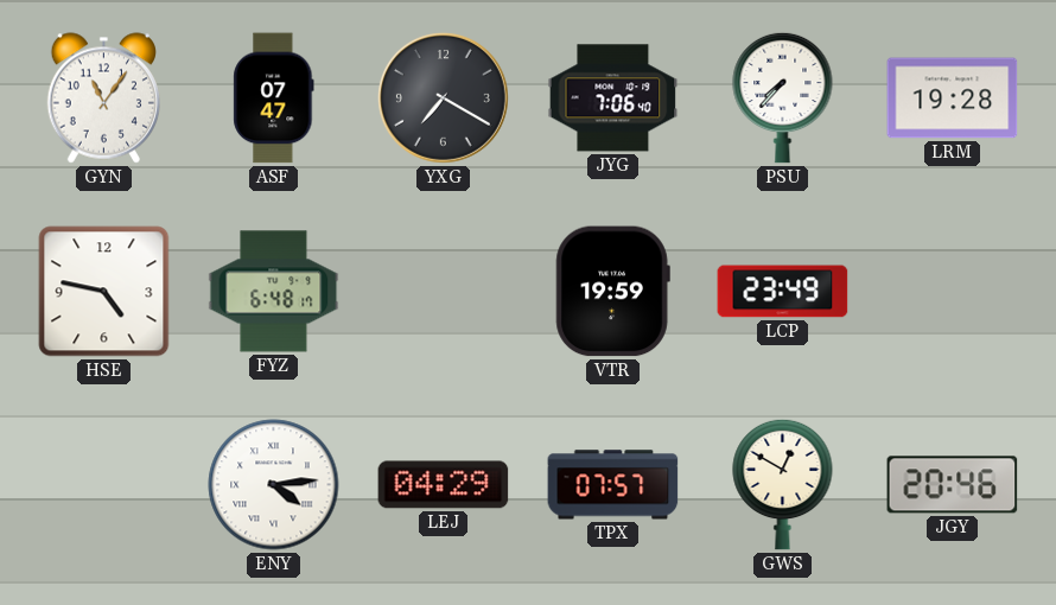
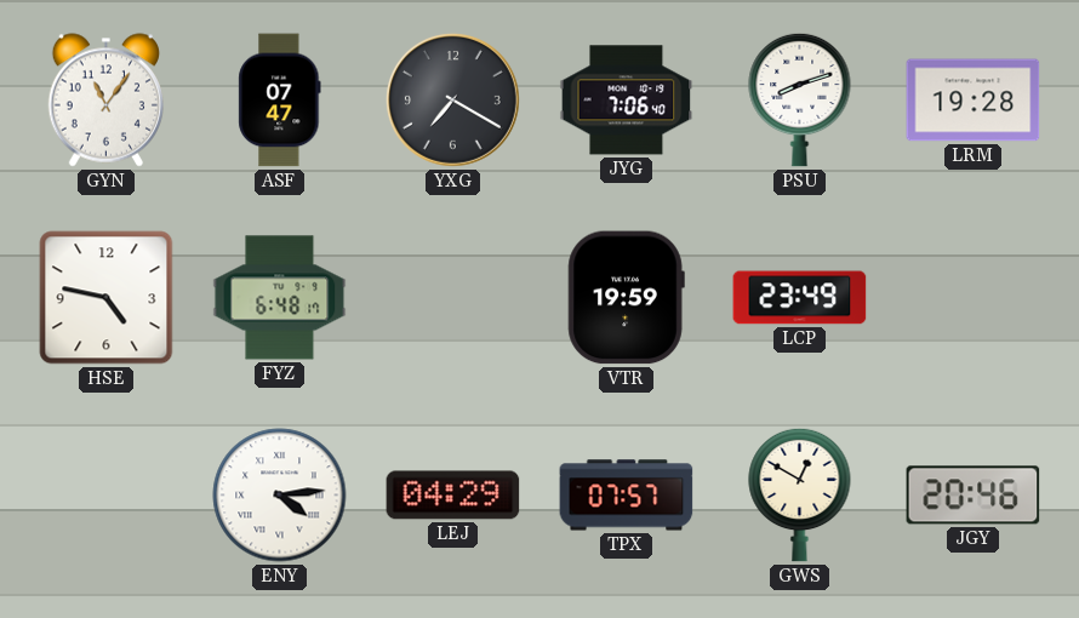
PSU: 7:37 -> 8:12
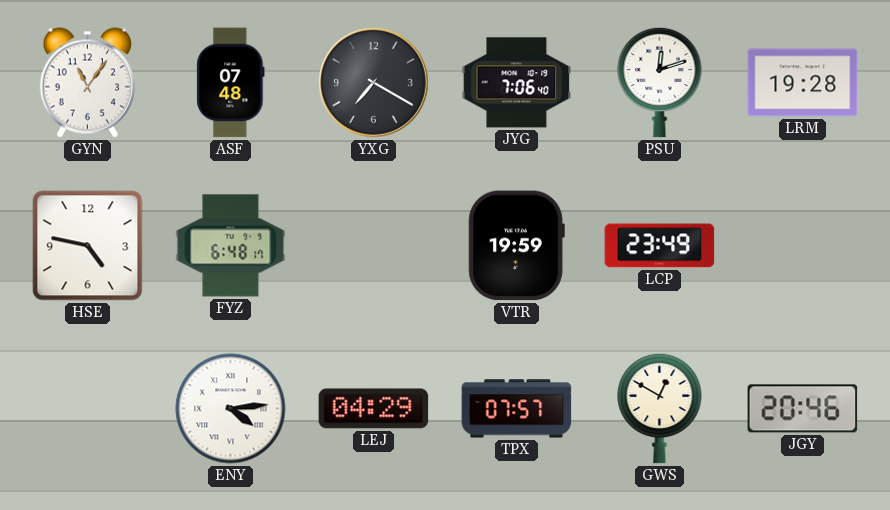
ASF: 07:47 -> 07:48
PSU: 8:12 -> 12:12
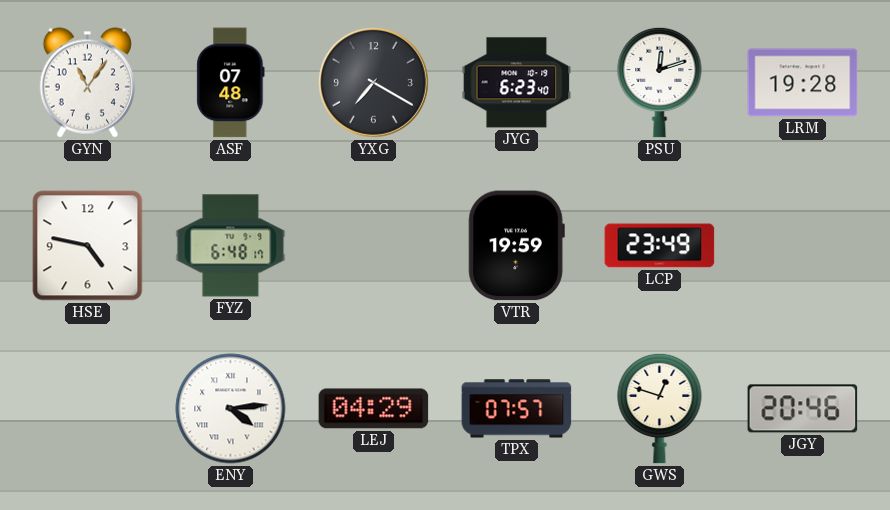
JYG: 7:06 -> 6:23
GWS: 12:50 -> 12:48
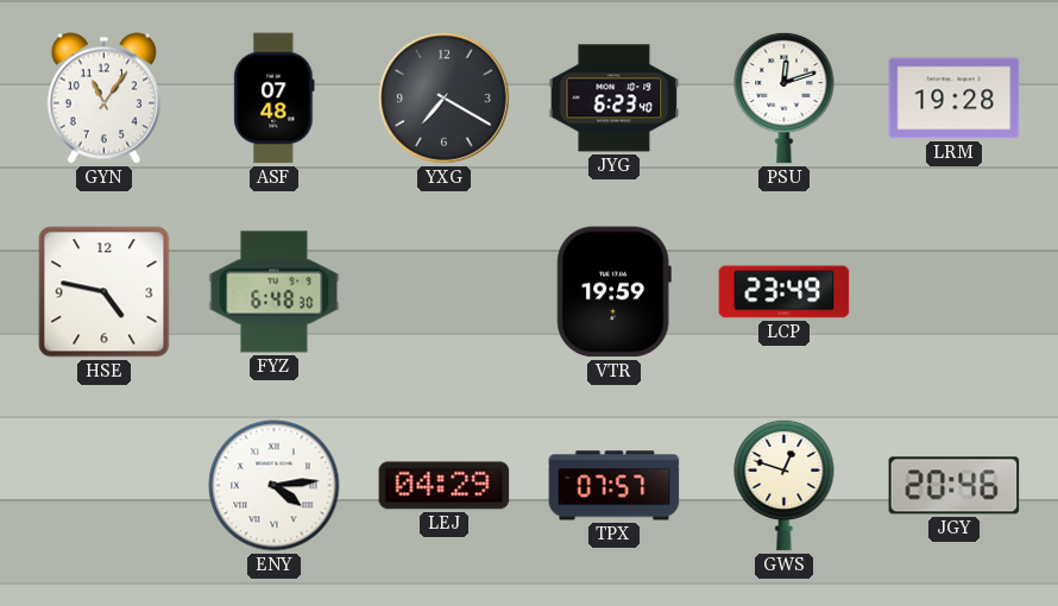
FYZ: 6:48:17 -> 6:48:30
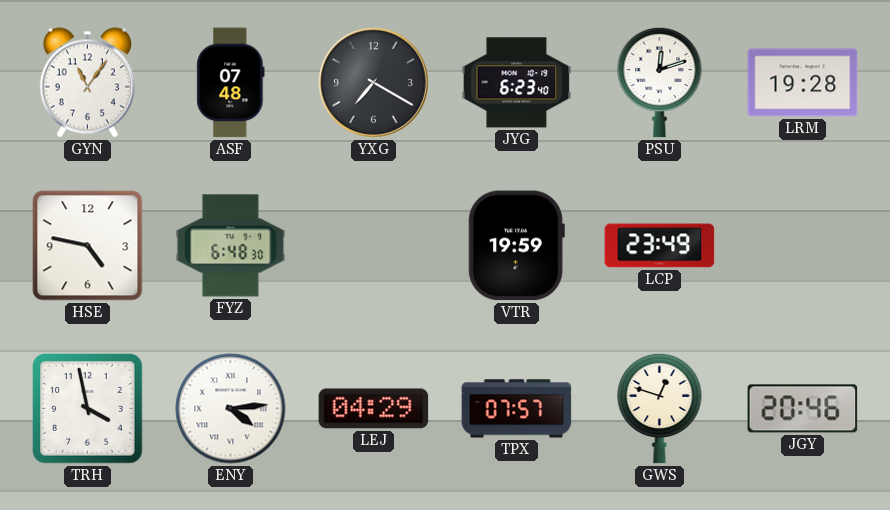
TRH: none -> 3:58
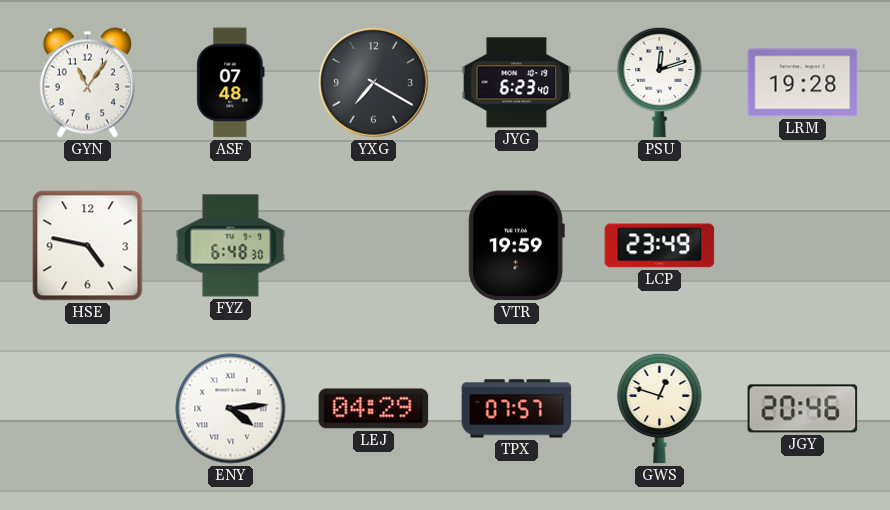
TRH: 3:58 -> none
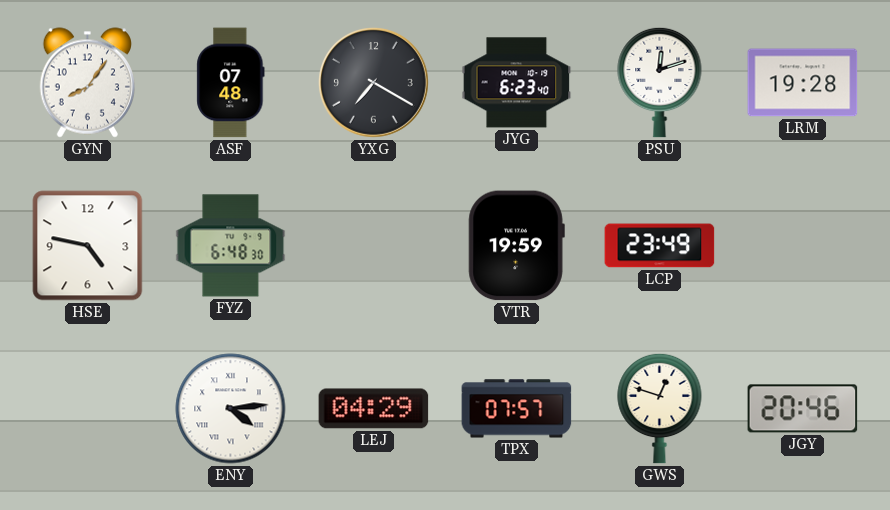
GYN: 11:06 -> 8:06
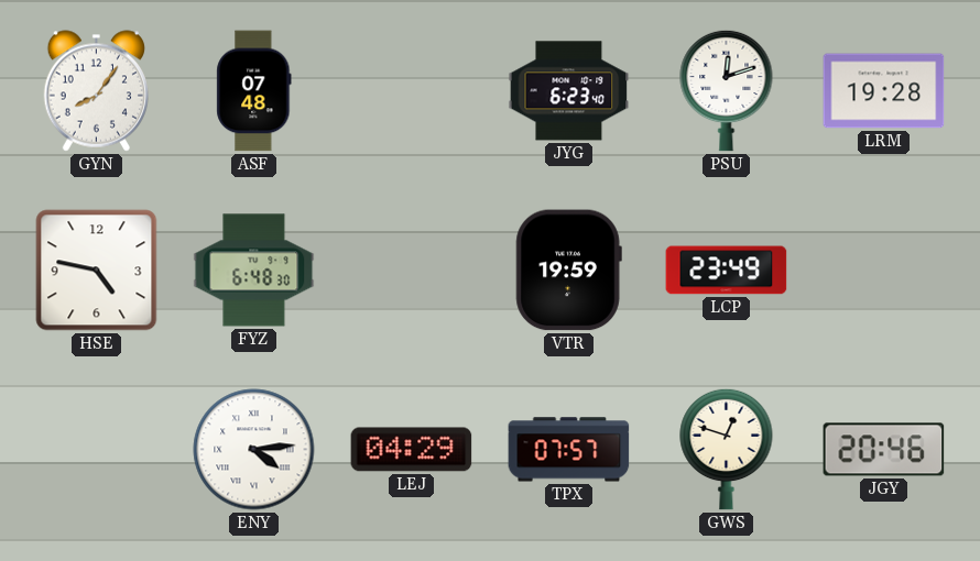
YXG: 7:20 -> none
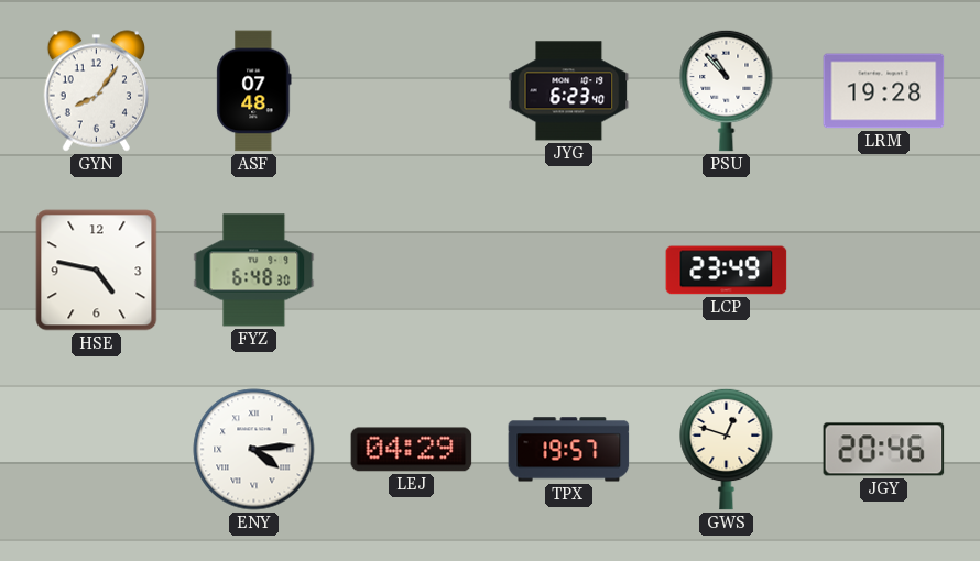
PSU: 12:12 -> 10:53
VTR: 19:59 -> none
TPX: 07:57 -> 19:57
